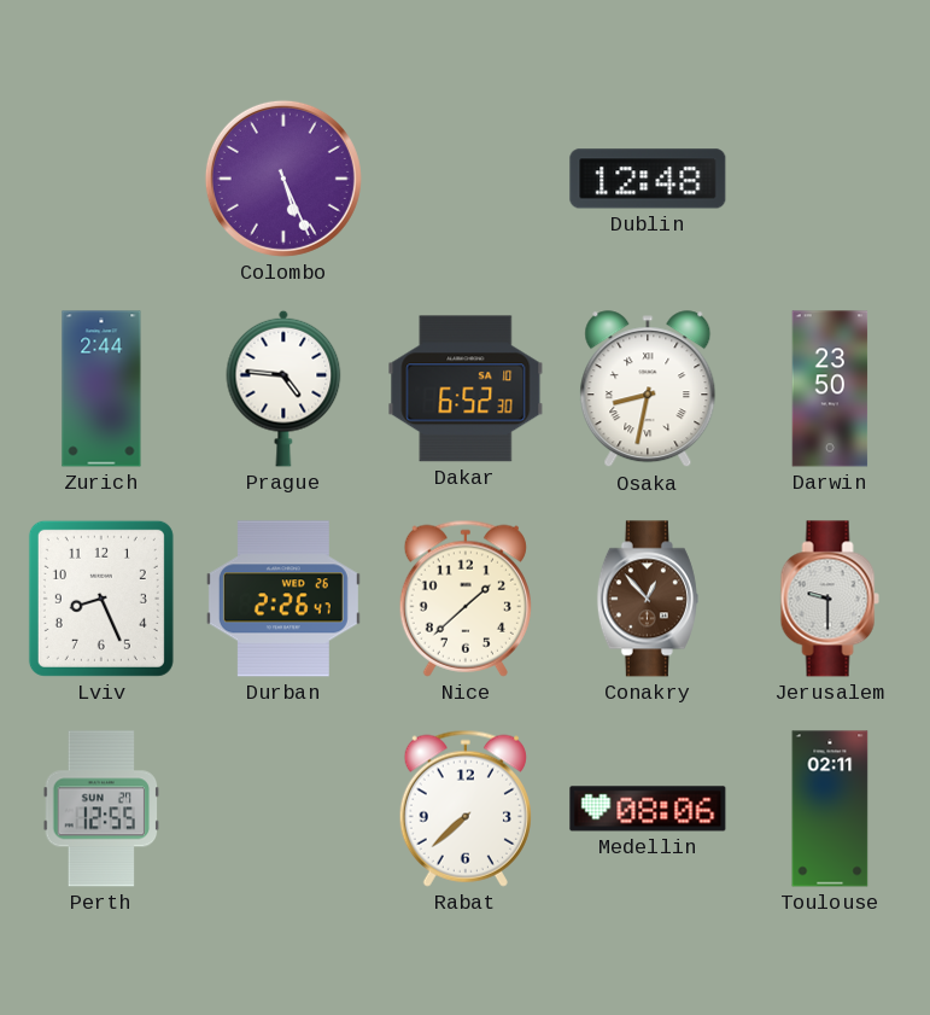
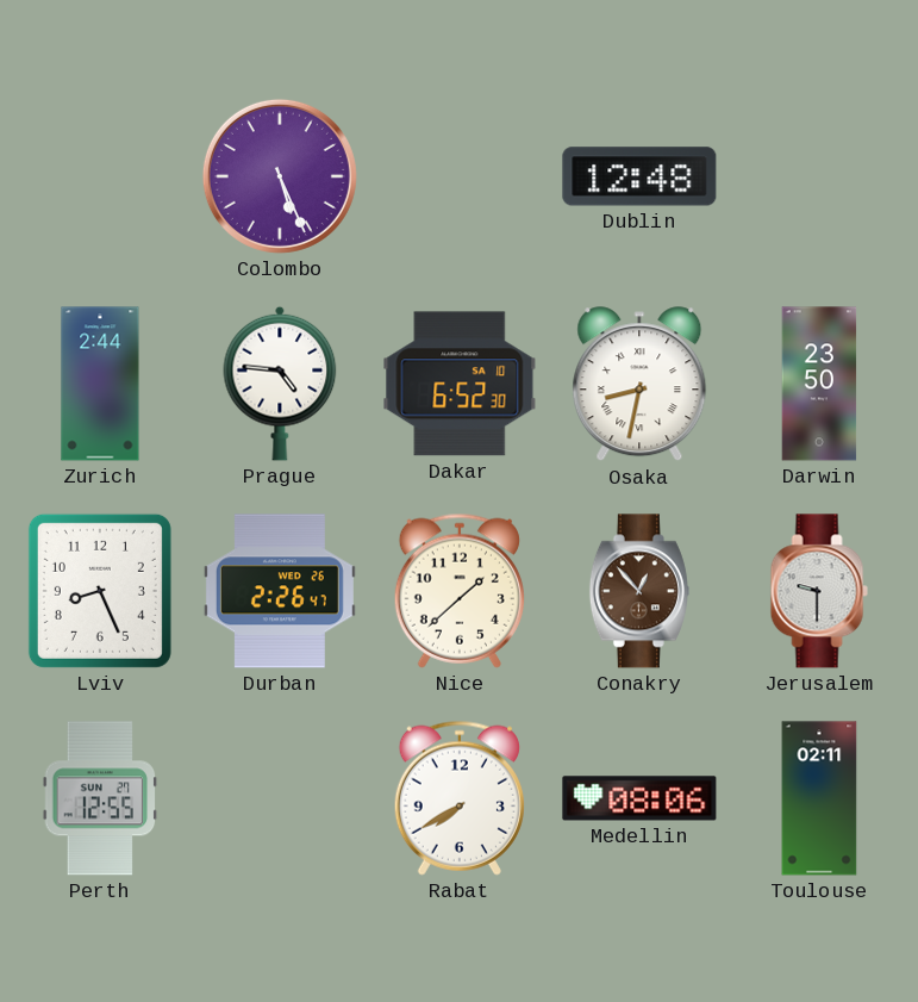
Rabat: 7:38 -> 7:40
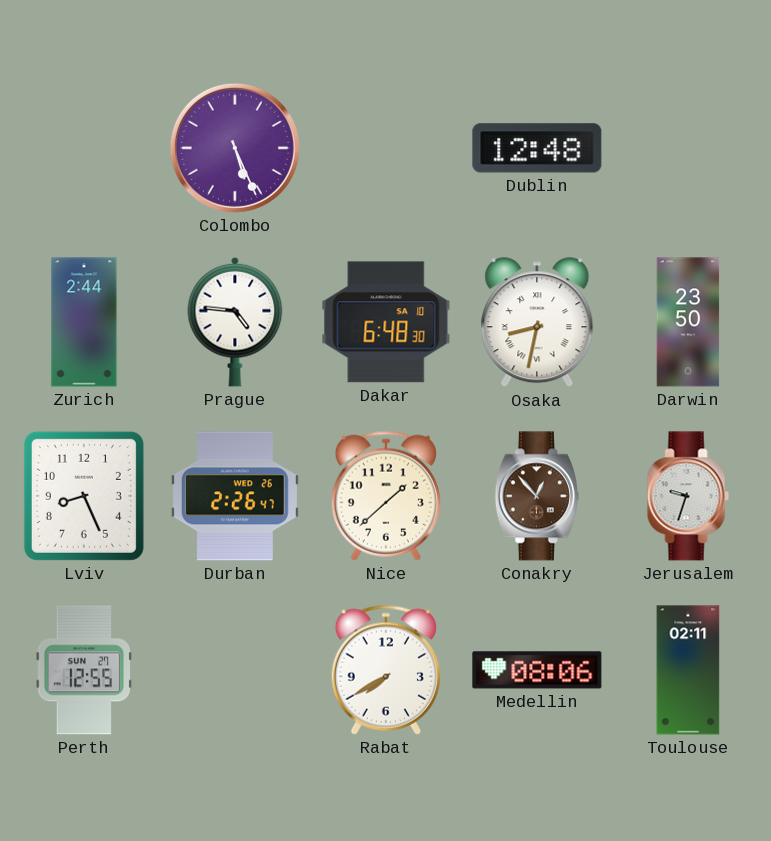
Dakar: 6:52 -> 6:48
Jerusalem: 9:30 -> 9:33
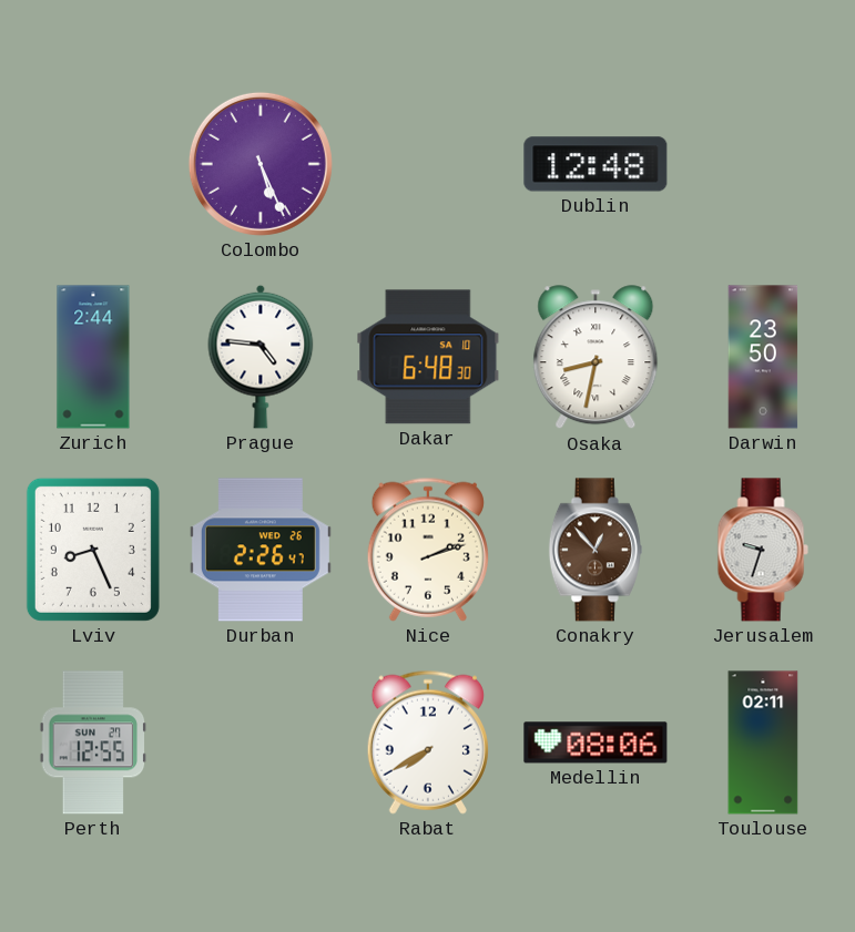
Nice: 1:38 -> 2:12
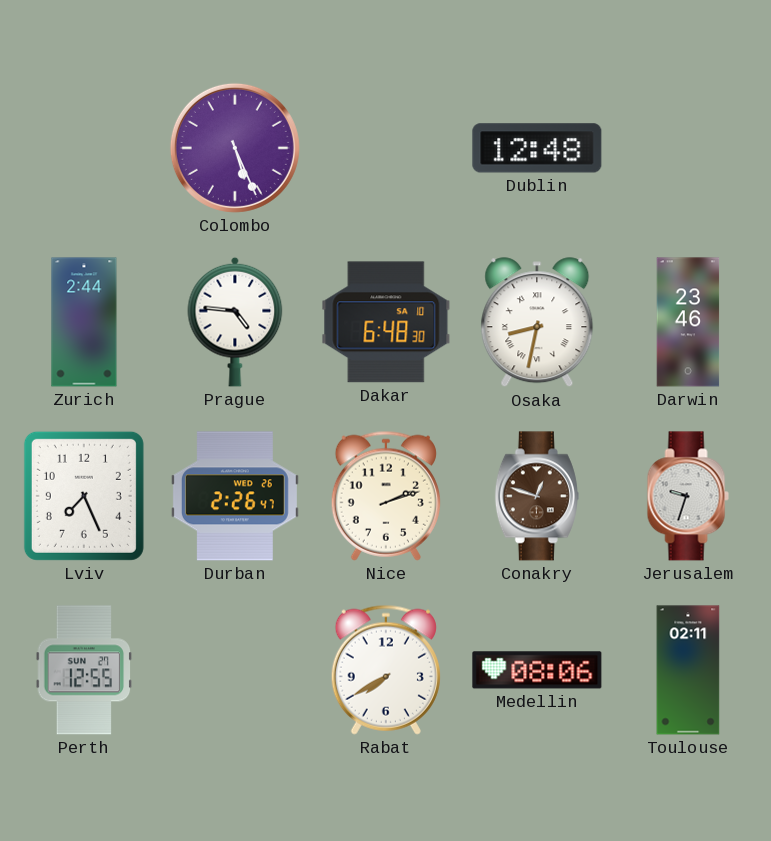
Darwin: 23:50 -> 23:46
Lviv: 8:26 -> 7:26
Conakry: 12:53 -> 12:48
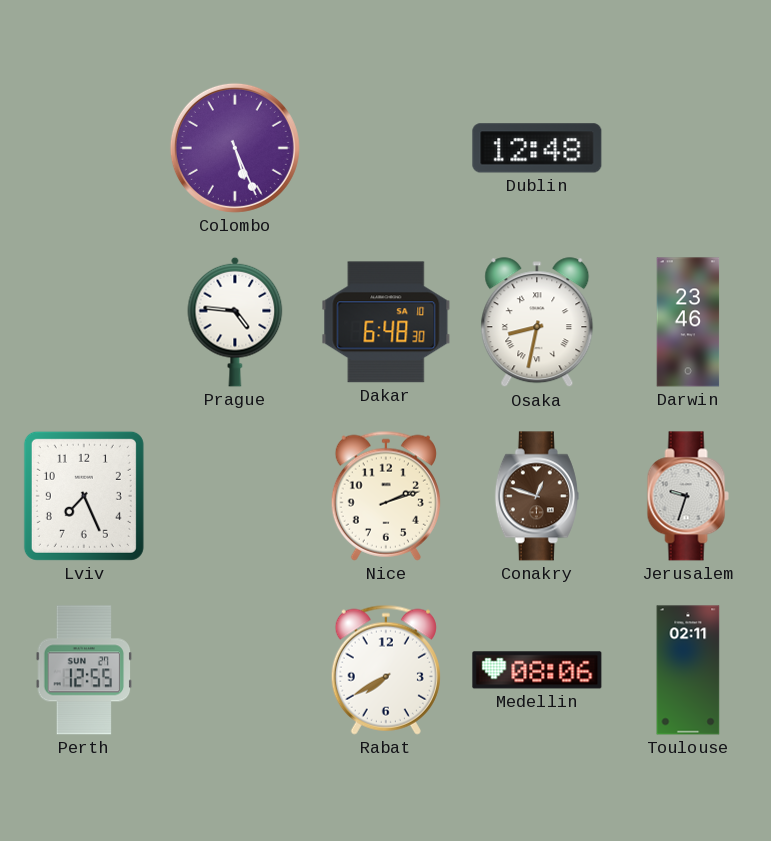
Zurich: 2:44 -> none
Durban: 2:26 -> none
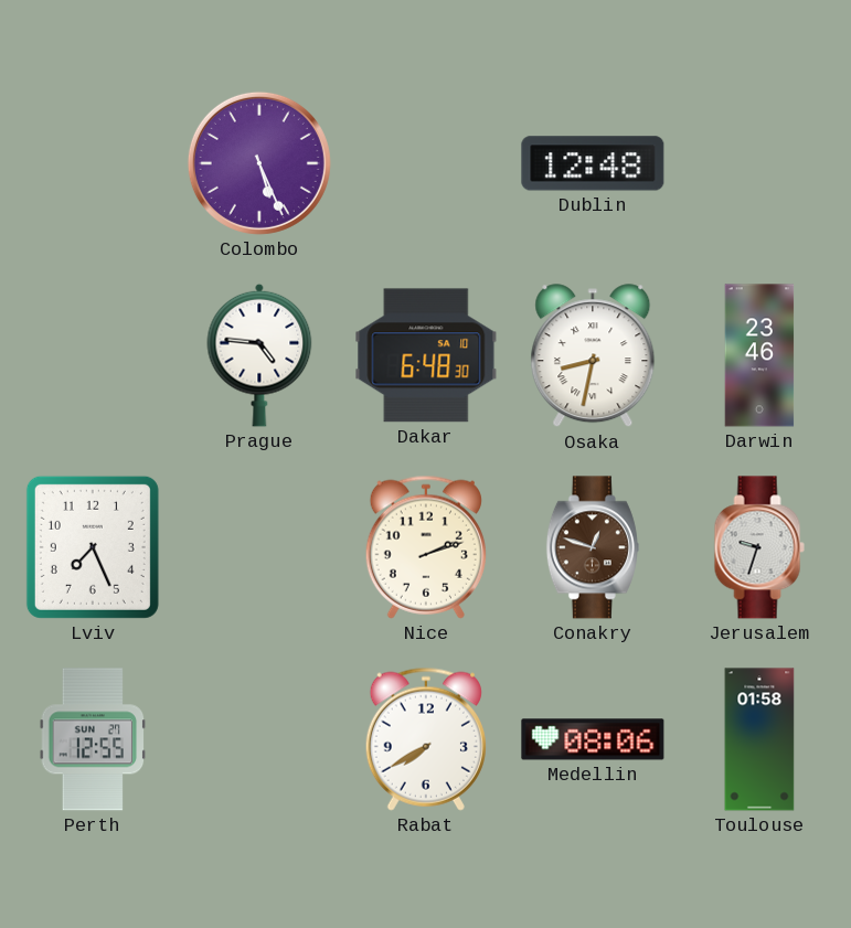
Toulouse: 02:11 -> 01:58
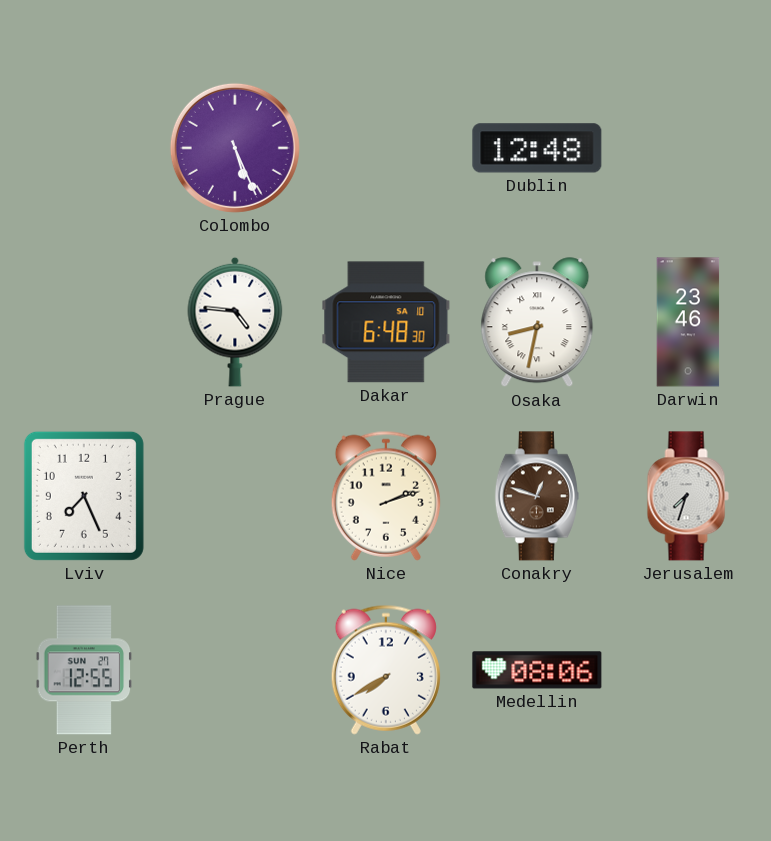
Jerusalem: 9:33 -> 7:33
Toulouse: 01:58 -> none
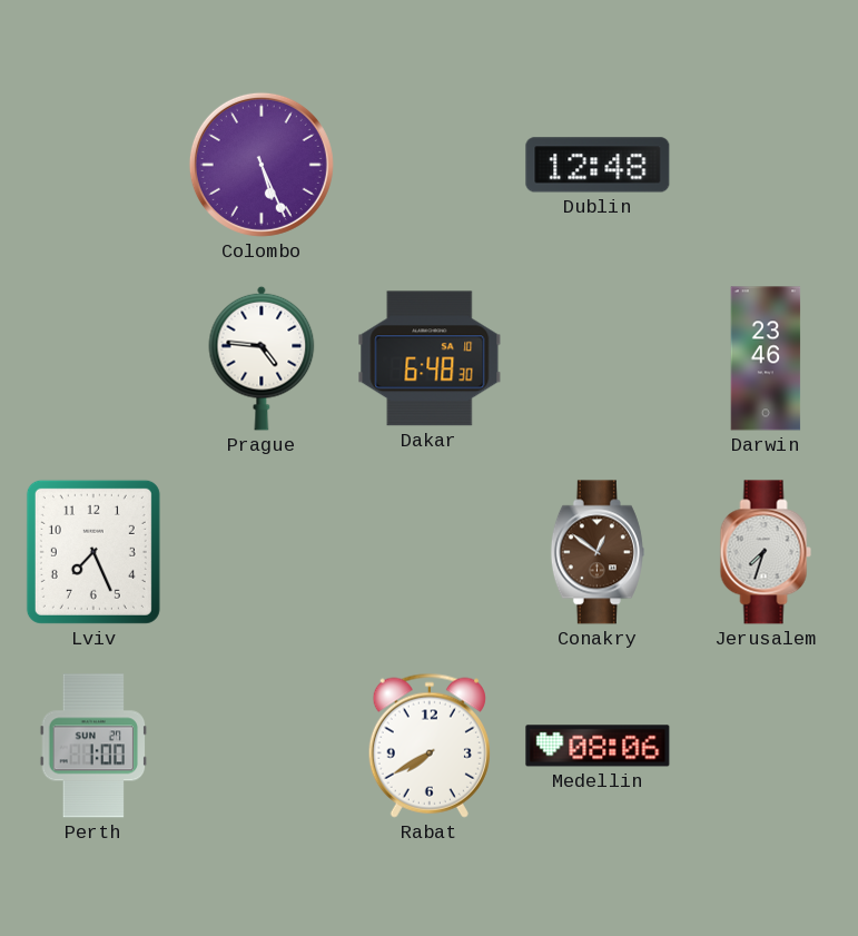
Osaka: 8:32 -> none
Nice: 2:12 -> none
Conakry: 12:48 -> 12:51
Perth: 12:55 -> 1:00
